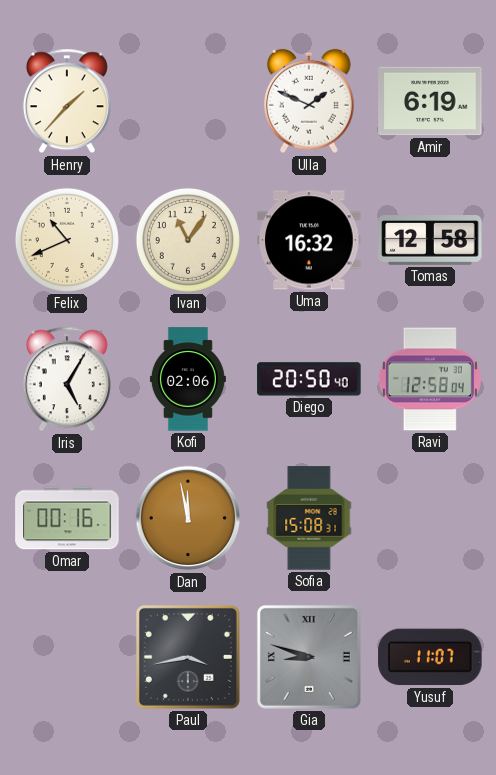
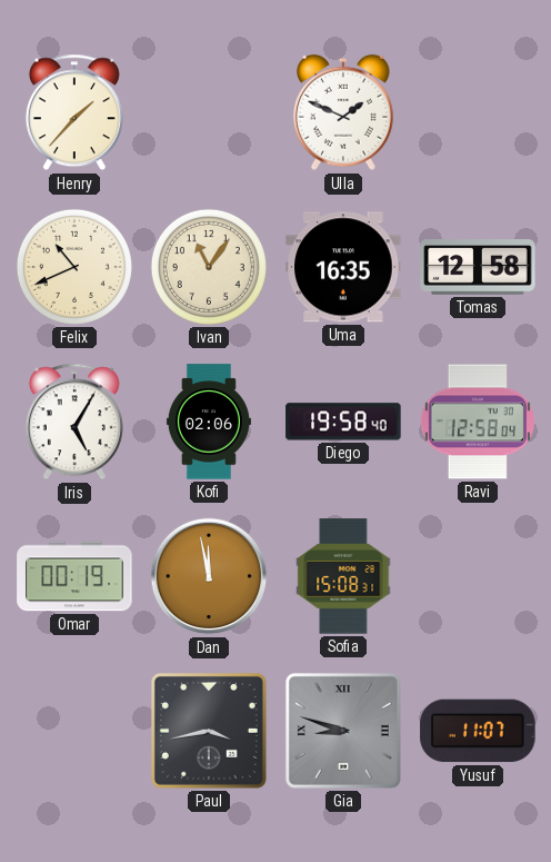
Amir: 6:19 -> none
Uma: 16:32 -> 16:35
Diego: 20:50 -> 19:58
Omar: 00:16 -> 00:19
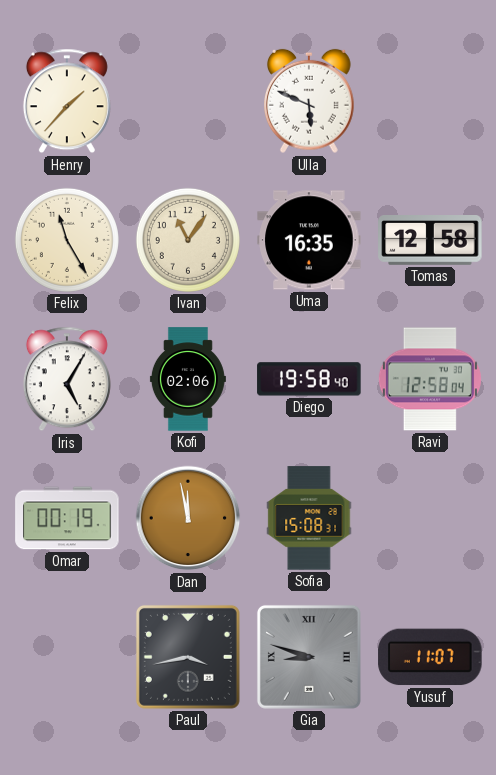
Ulla: 1:49 -> 5:49
Felix: 10:41 -> 11:25
